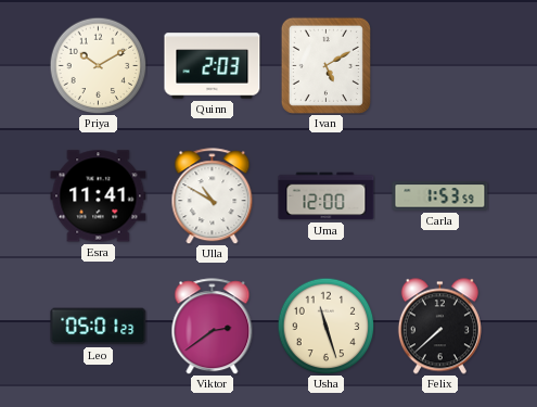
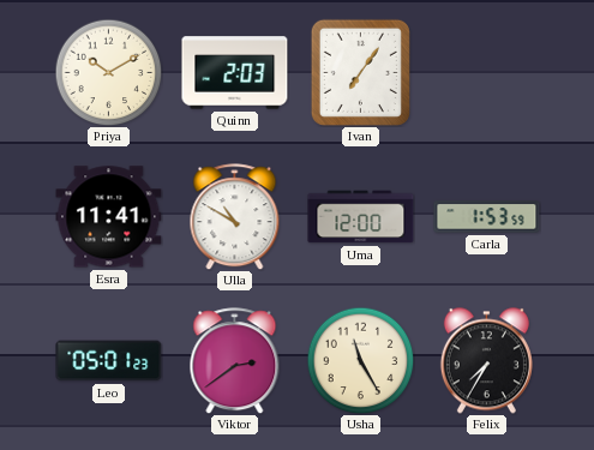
Ivan: 5:10 -> 7:06
Usha: 11:27 -> 11:25
Felix: 7:38 -> 7:35
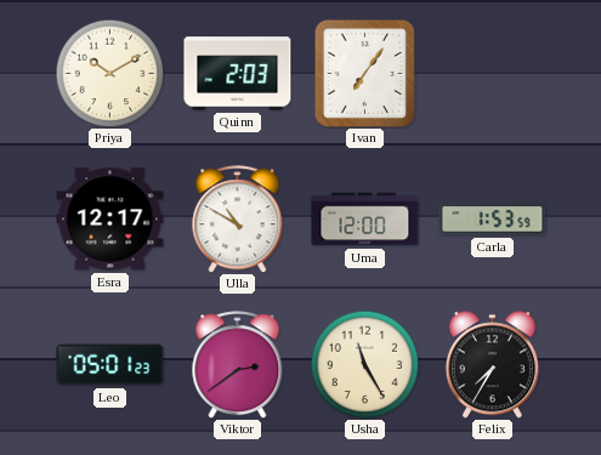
Esra: 11:41 -> 12:17
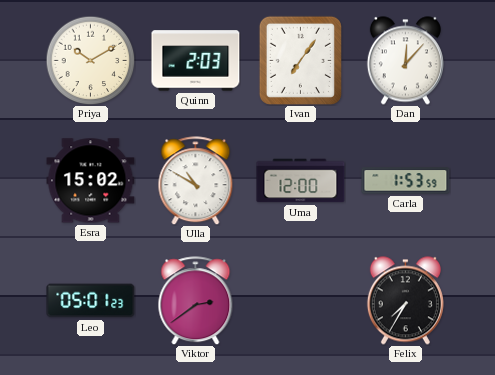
Dan: none -> 12:07
Esra: 12:17 -> 15:02
Usha: 11:25 -> none
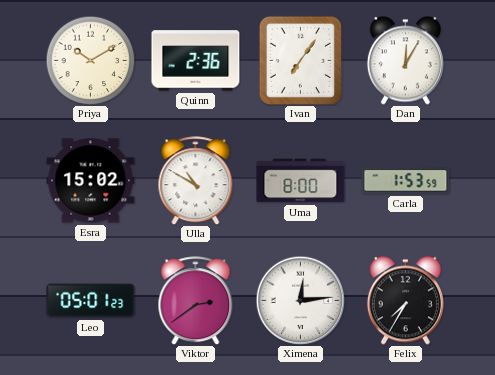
Quinn: 2:03 -> 2:36
Dan: 12:07 -> 12:05
Uma: 12:00 -> 8:00
Ximena: none -> 12:14
